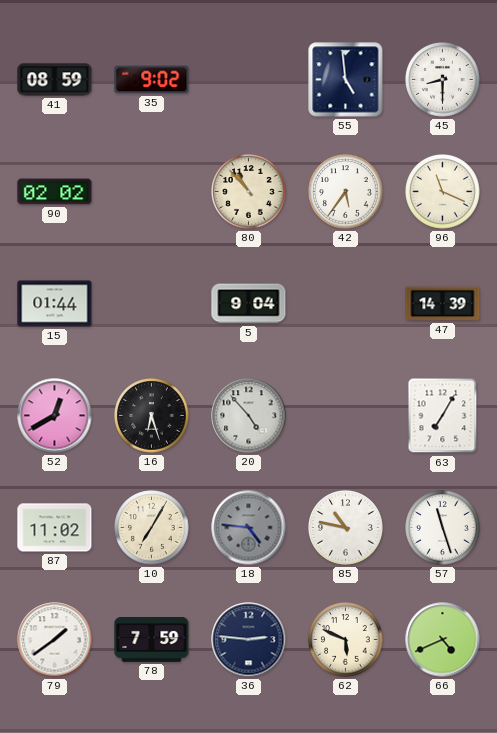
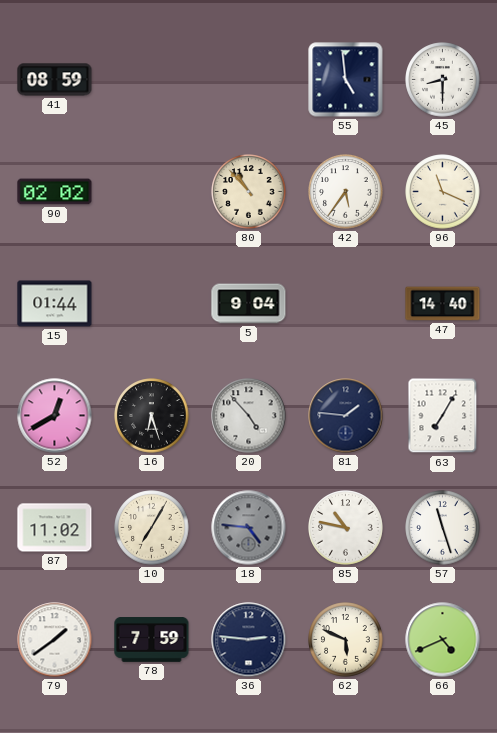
35: 9:02 -> none
47: 14:39 -> 14:40
81: none -> 1:46
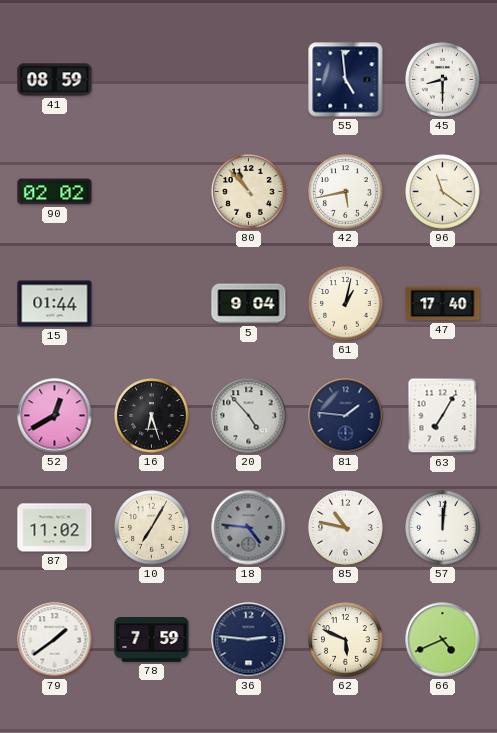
42: 5:36 -> 5:43
96: 11:19 -> 11:21
61: none -> 1:02
47: 14:40 -> 17:40
57: 11:27 -> 12:01
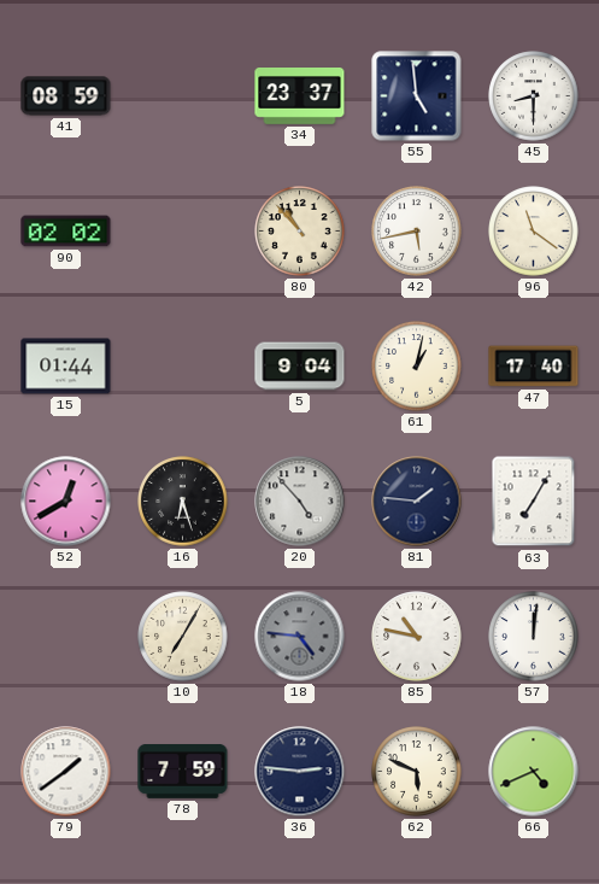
34: none -> 23:37
87: 11:02 -> none
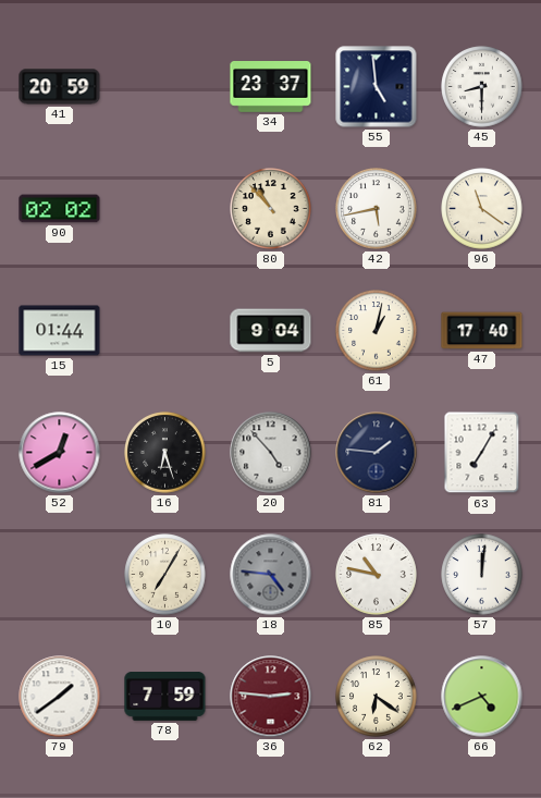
41: 08:59 -> 20:59
36 dial: navy -> burgundy
62: 5:49 -> 6:21
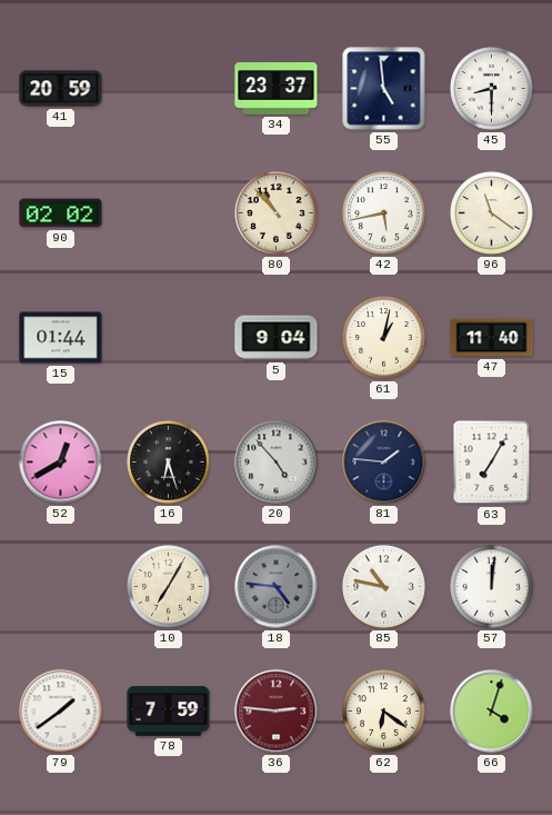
47: 17:40 -> 11:40
66: 4:41 -> 4:03
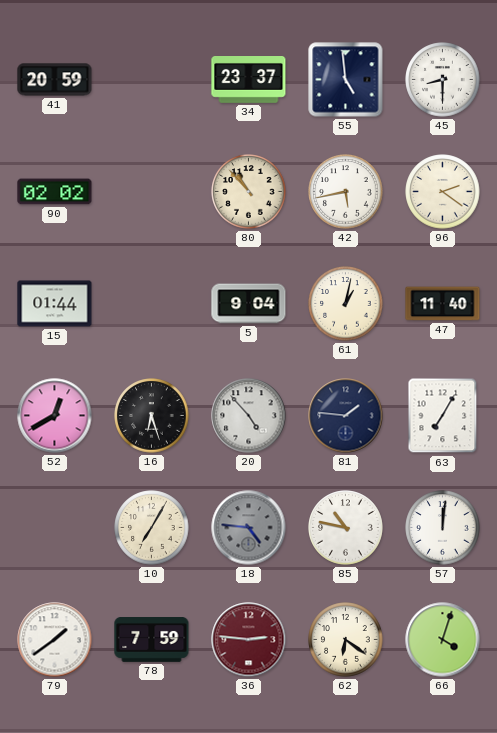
96: 11:21 -> 2:21
